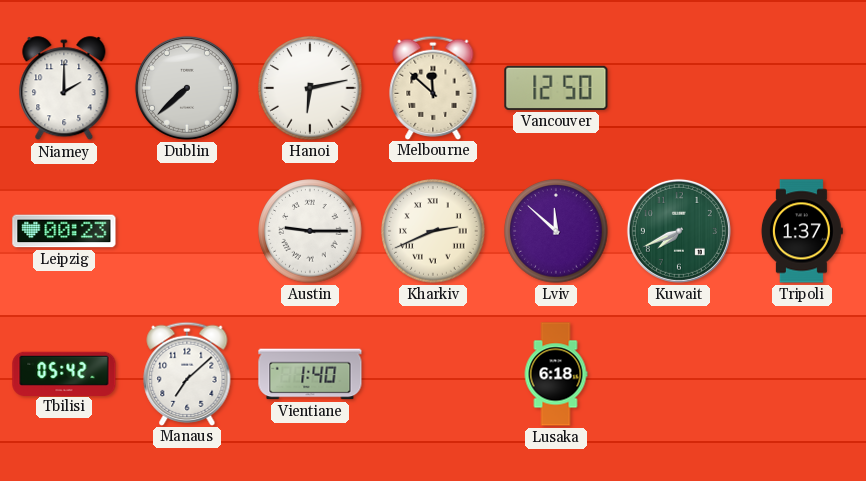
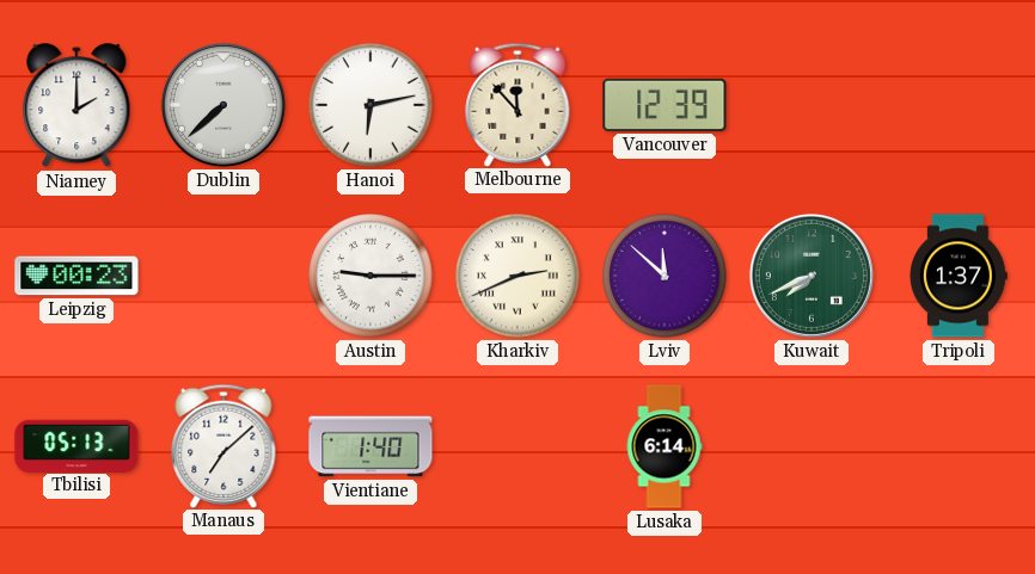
Melbourne: 11:52 -> 11:53
Vancouver: 12:50 -> 12:39
Tbilisi: 05:42 -> 05:13
Lusaka: 6:18 -> 6:14
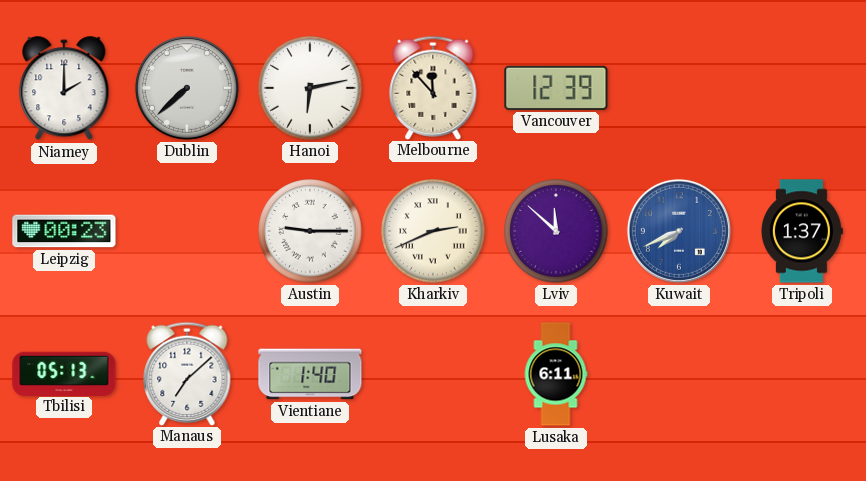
Kuwait dial: green -> blue
Lusaka: 6:14 -> 6:11
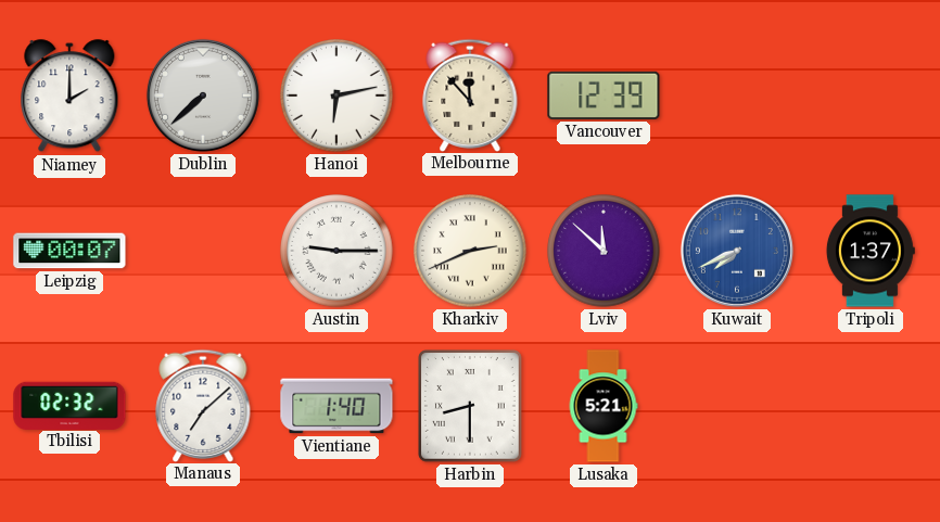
Leipzig: 00:23 -> 00:07
Tbilisi: 05:13 -> 02:32
Harbin: none -> 8:30
Lusaka: 6:11 -> 5:21
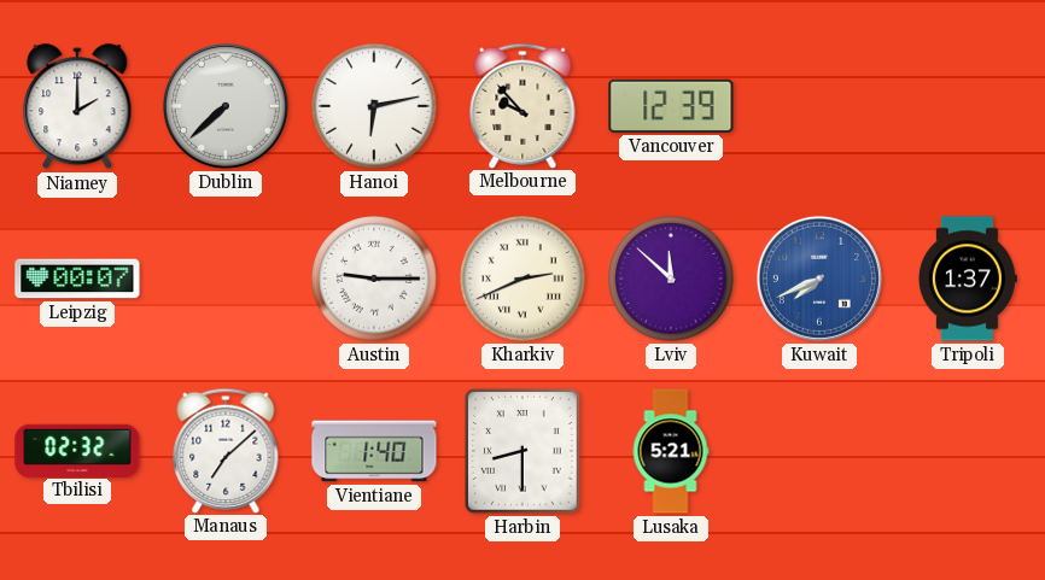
Melbourne: 11:53 -> 9:53
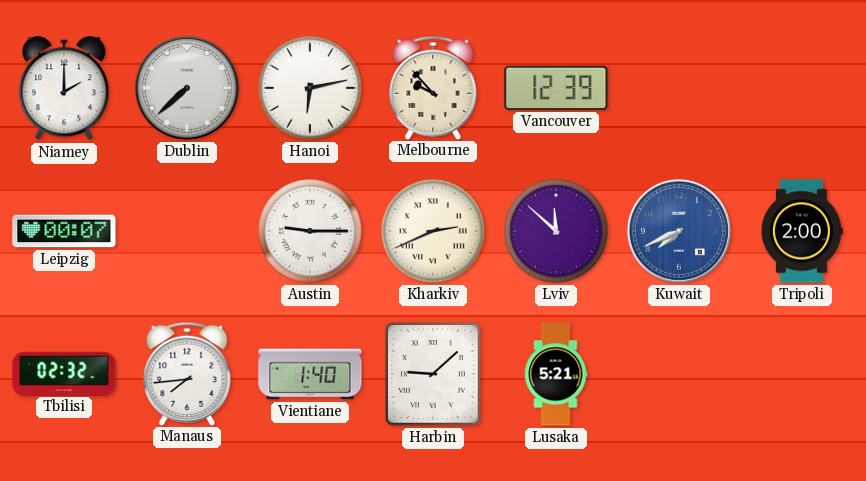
Tripoli: 1:37 -> 2:00
Manaus: 7:08 -> 7:44
Harbin: 8:30 -> 9:08
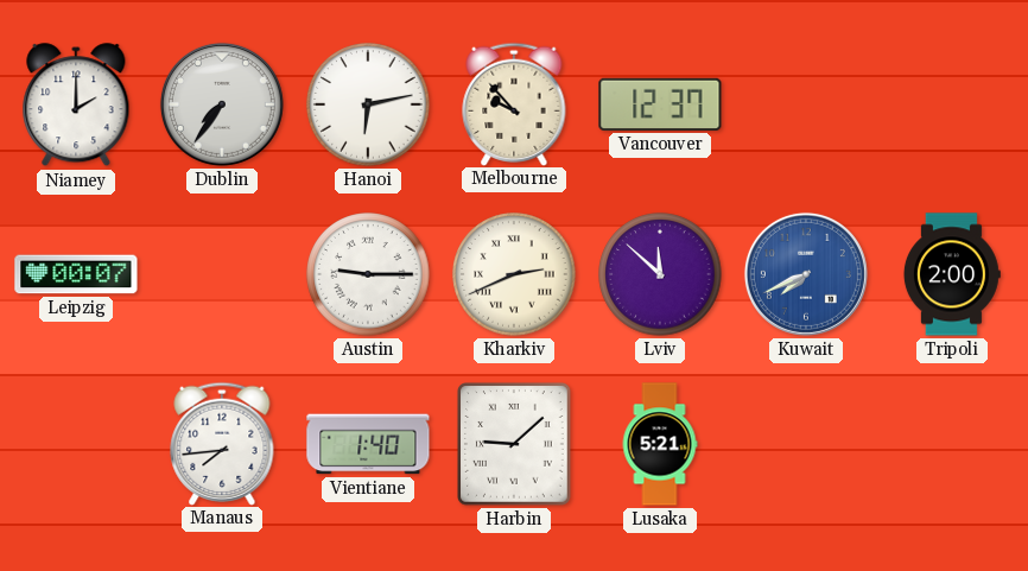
Dublin: 7:38 -> 7:36
Vancouver: 12:39 -> 12:37
Tbilisi: 02:32 -> none
